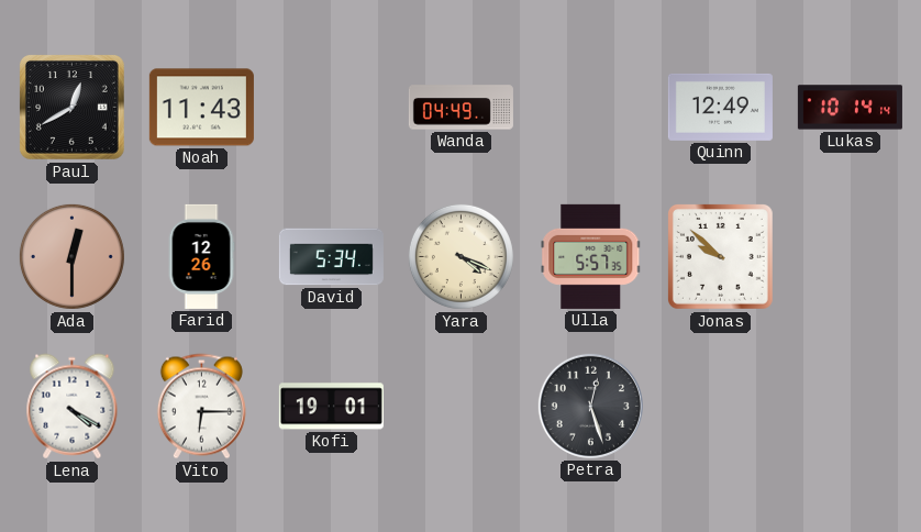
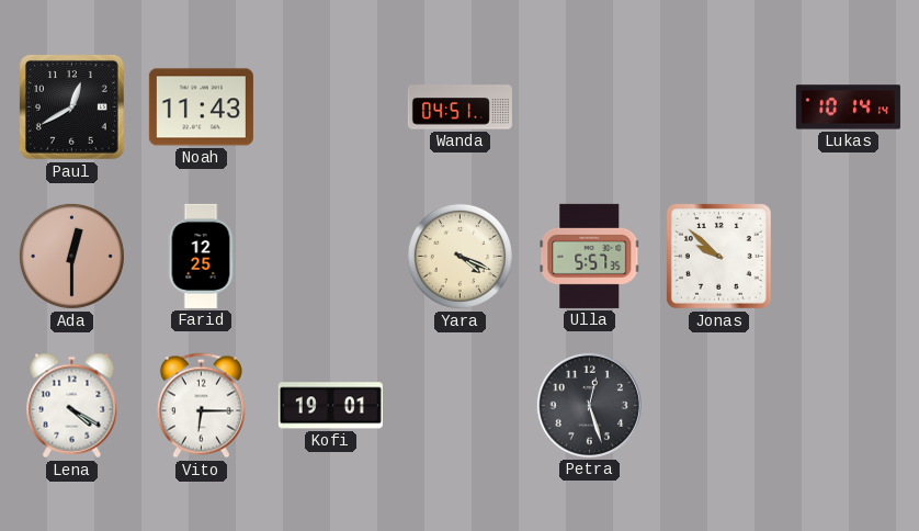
Wanda: 04:49 -> 04:51
Quinn: 12:49 -> none
Farid: 12:26 -> 12:25
David: 5:34 -> none
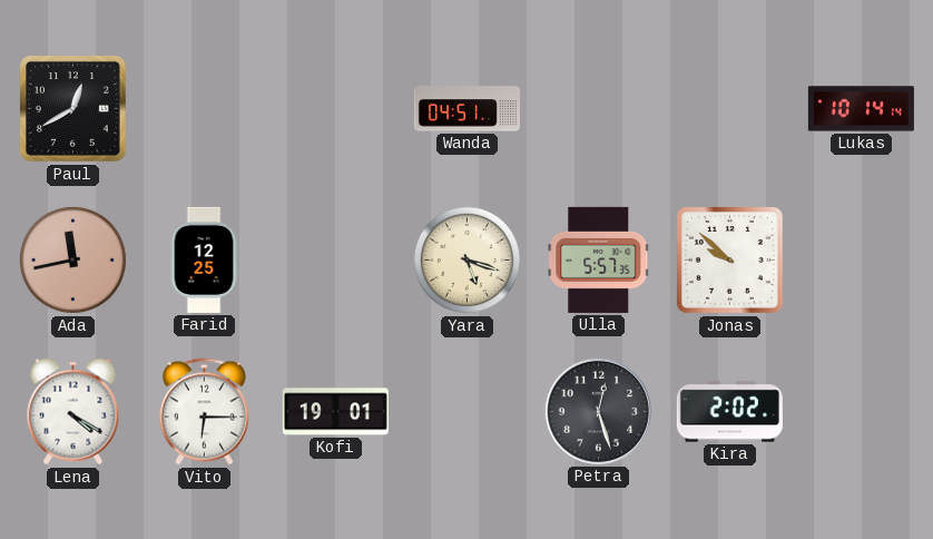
Noah: 11:43 -> none
Ada: 12:30 -> 11:43
Yara: 4:19 -> 5:18
Kira: none -> 2:02
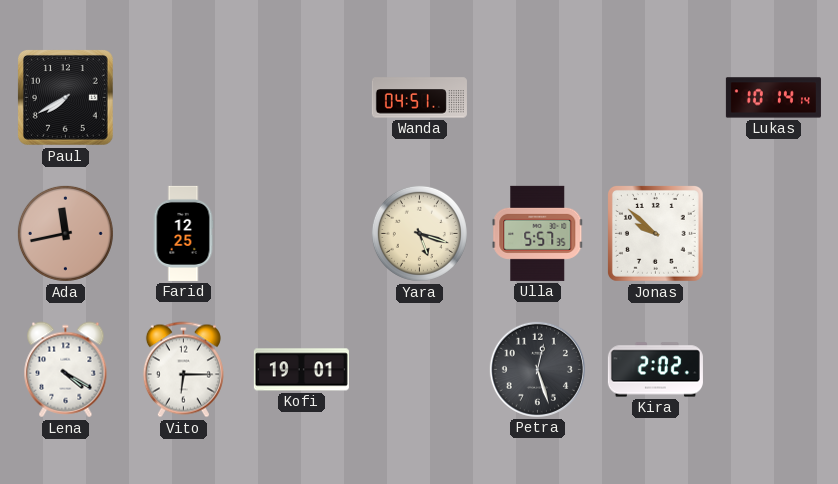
Paul: 12:40 -> 7:40
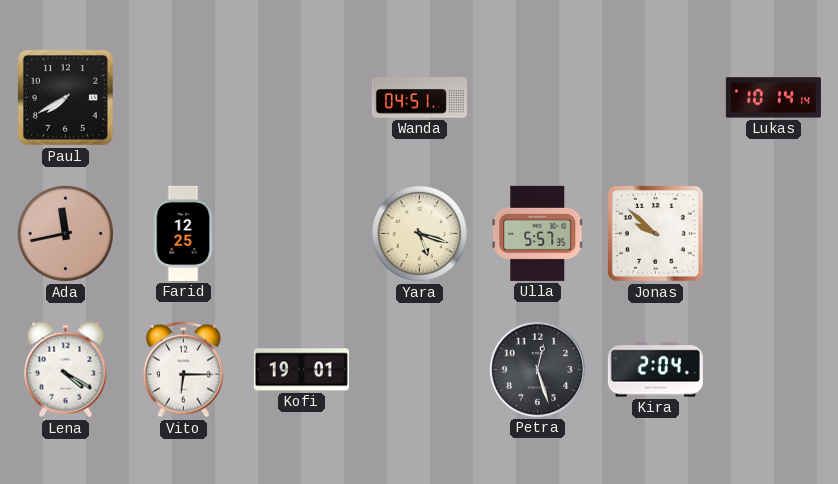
Kira: 2:02 -> 2:04
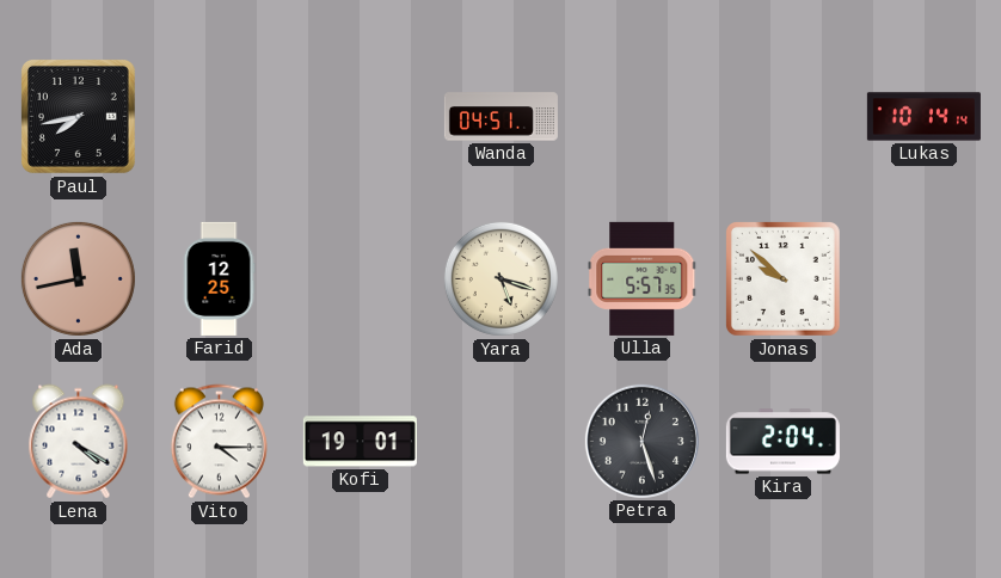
Paul: 7:40 -> 7:43
Vito: 6:15 -> 4:15
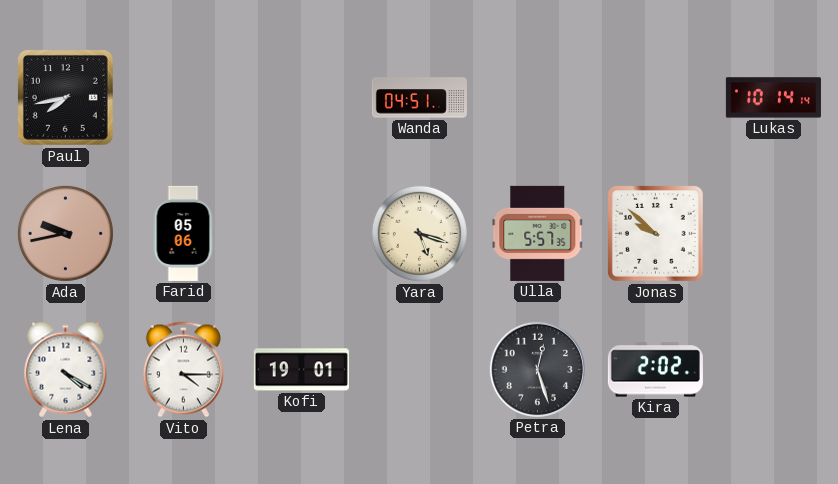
Ada: 11:43 -> 9:43
Farid: 12:25 -> 05:06
Kira: 2:04 -> 2:02
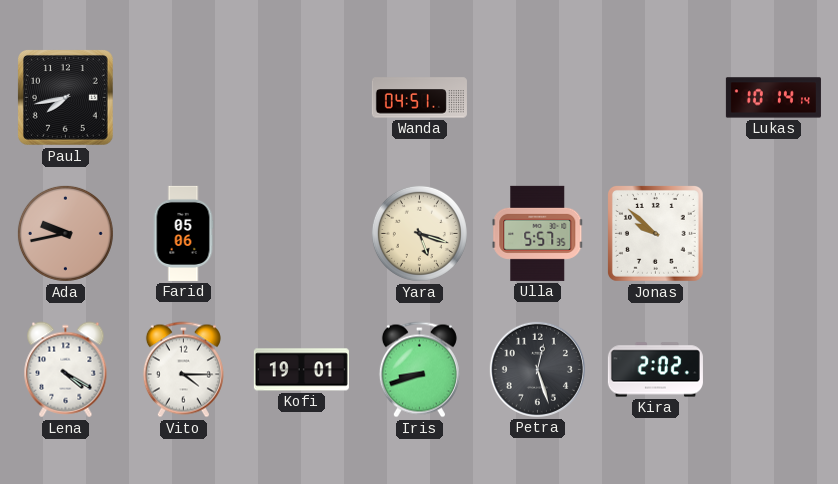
Iris: none -> 8:42
